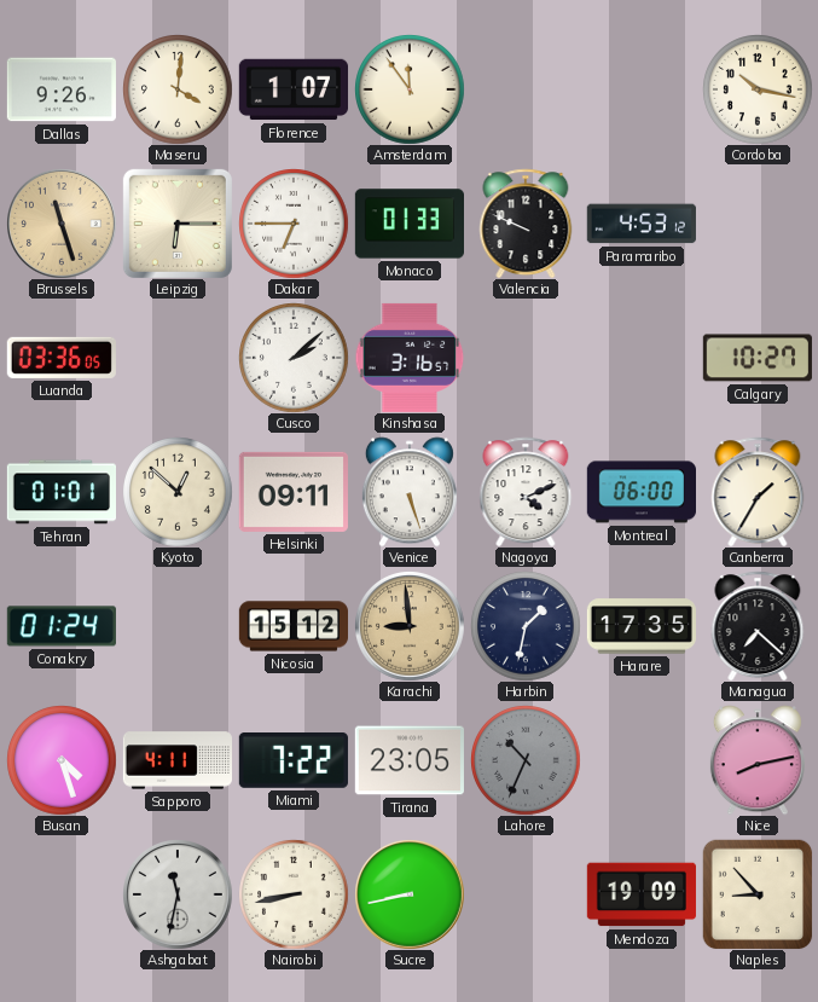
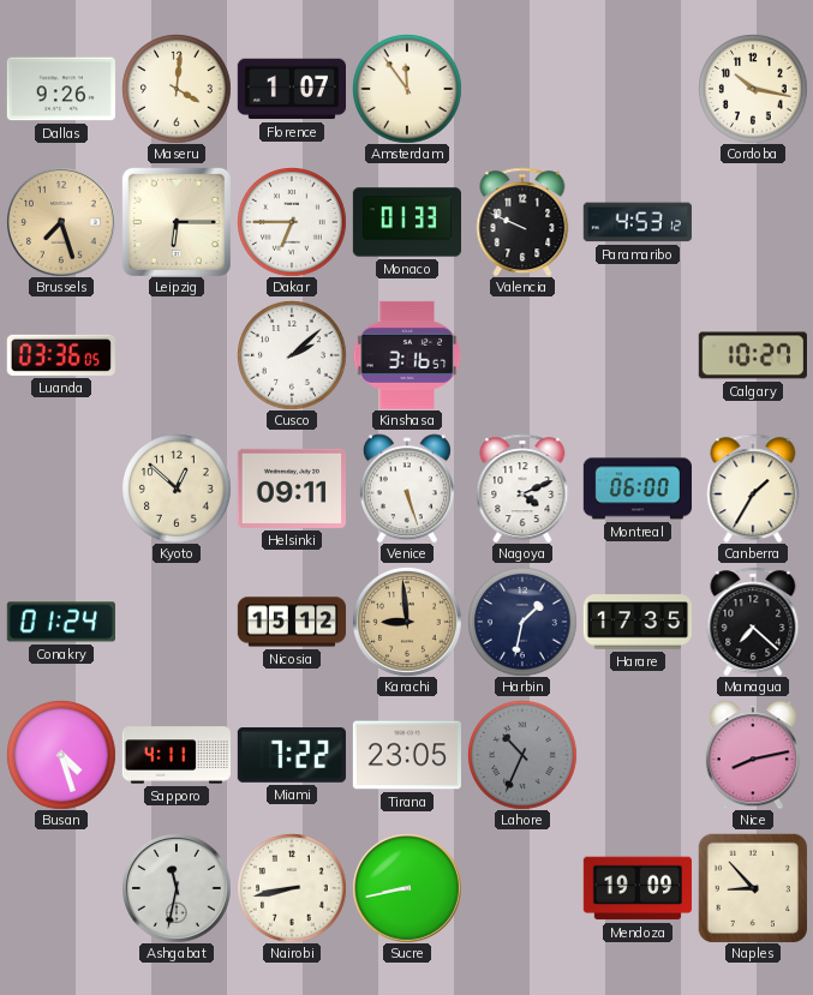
Brussels: 11:27 -> 7:27
Tehran: 01:01 -> none
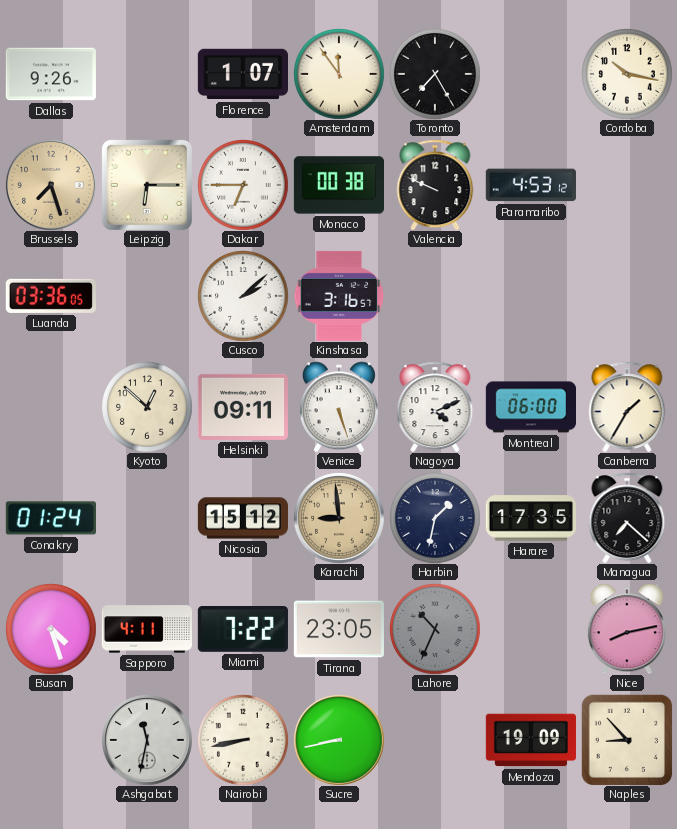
Maseru: 4:01 -> none
Toronto: none -> 7:25
Monaco: 01:33 -> 00:38
Calgary: 10:27 -> none
